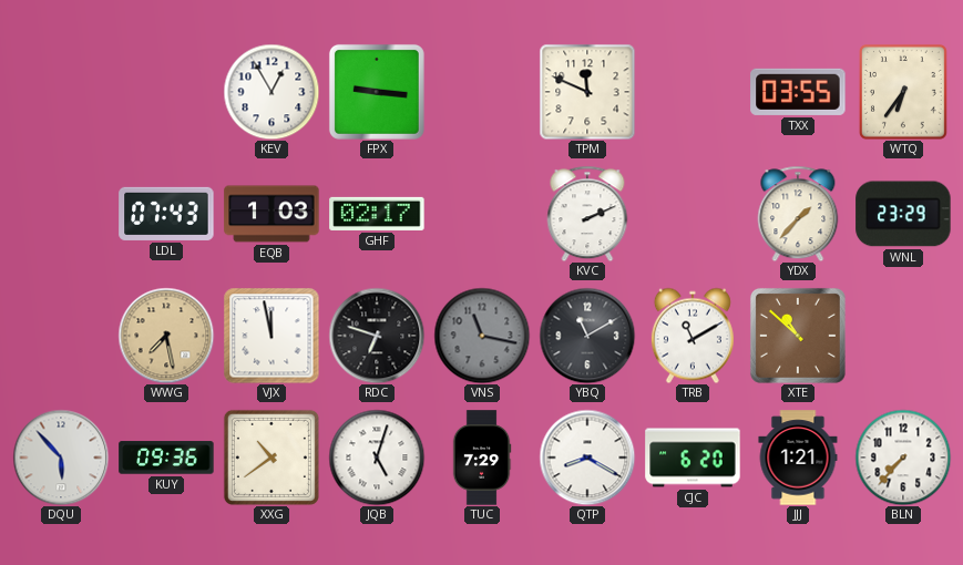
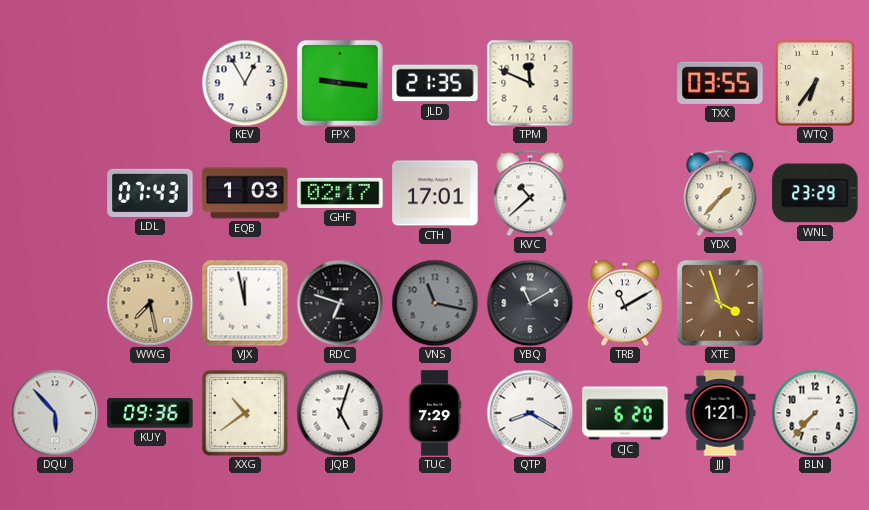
JLD: none -> 21:35
CTH: none -> 17:01
KVC: 2:11 -> 10:38
XTE: 10:52 -> 3:57
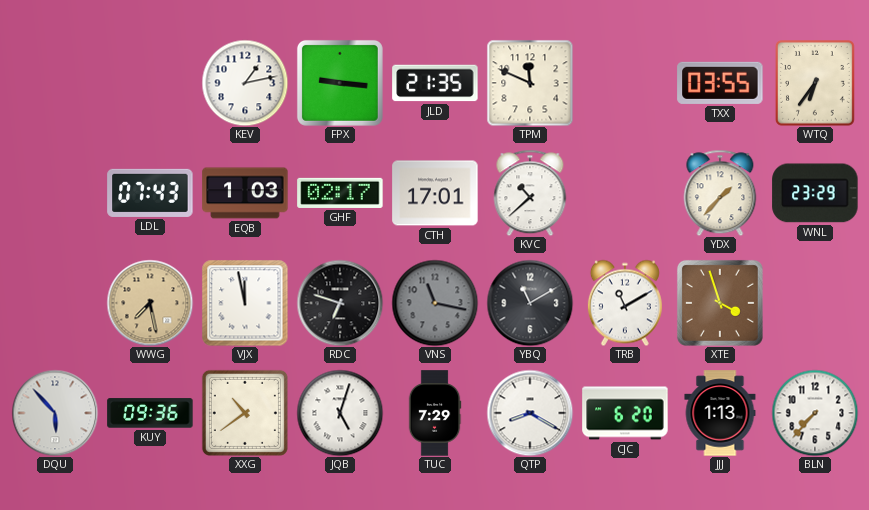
KEV: 12:55 -> 1:13
JJJ: 1:21 -> 1:13
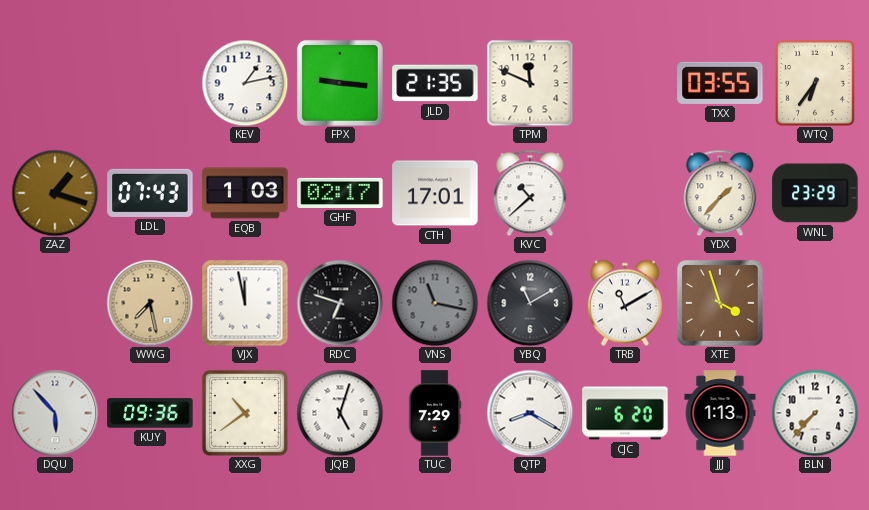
ZAZ: none -> 1:18
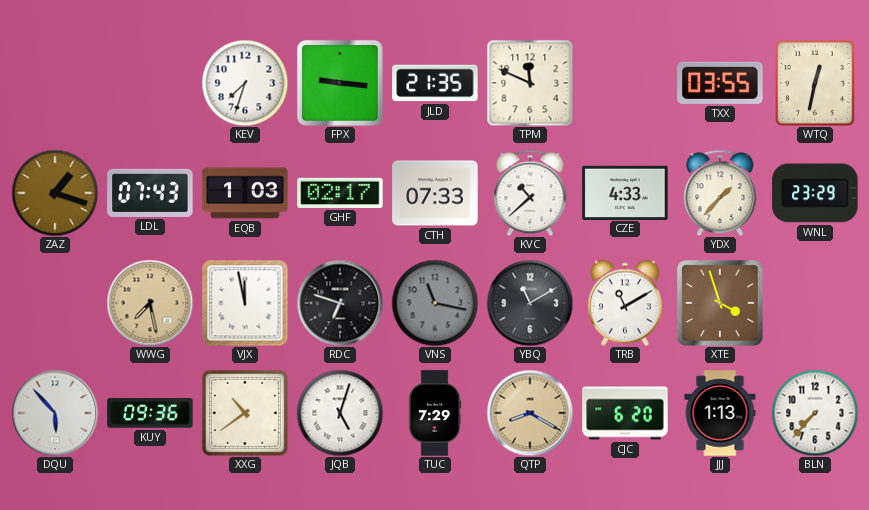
KEV: 1:13 -> 7:33
WTQ: 6:36 -> 12:32
CTH: 17:01 -> 07:33
CZE: none -> 4:33
QTP dial: white -> champagne
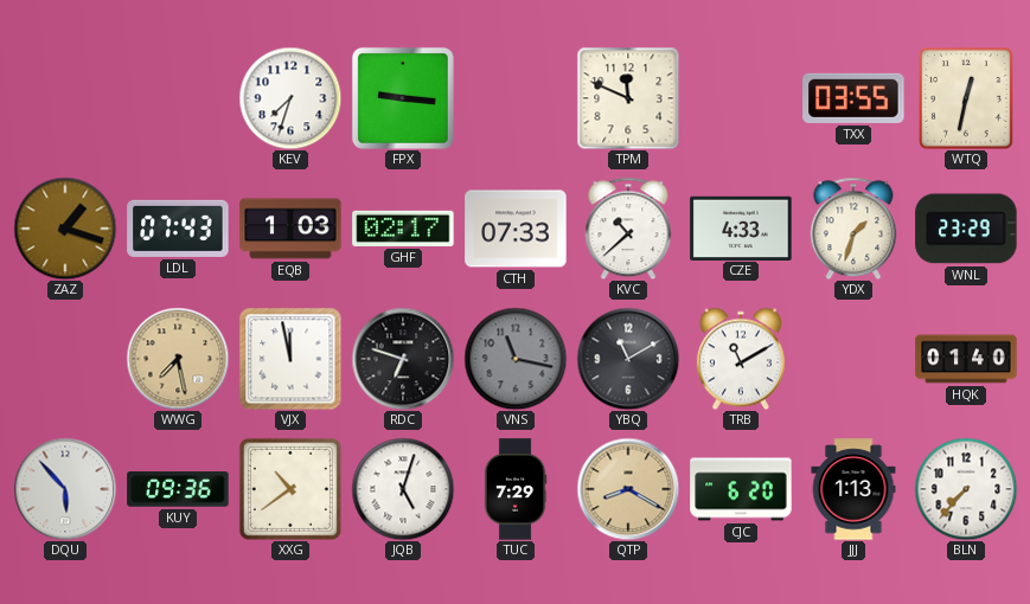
JLD: 21:35 -> none
YDX: 1:37 -> 1:33
XTE: 3:57 -> none
HQK: none -> 01:40
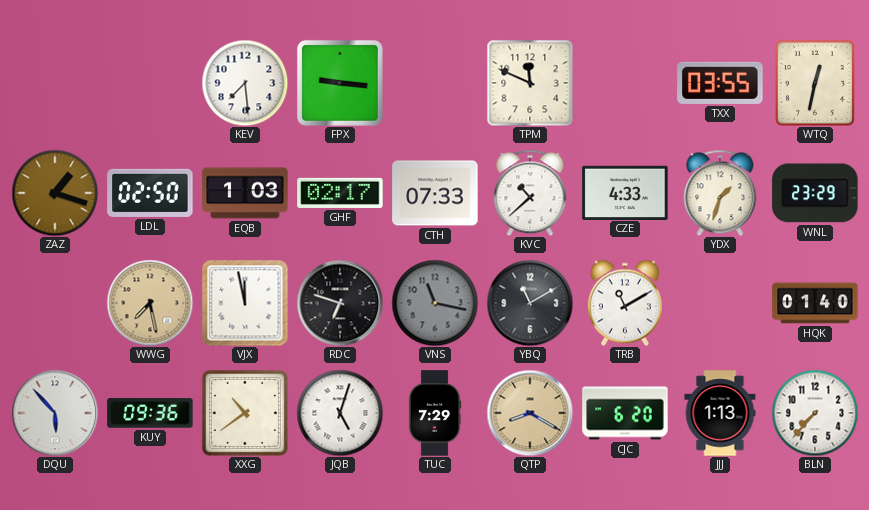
KEV: 7:33 -> 7:29
LDL: 07:43 -> 02:50
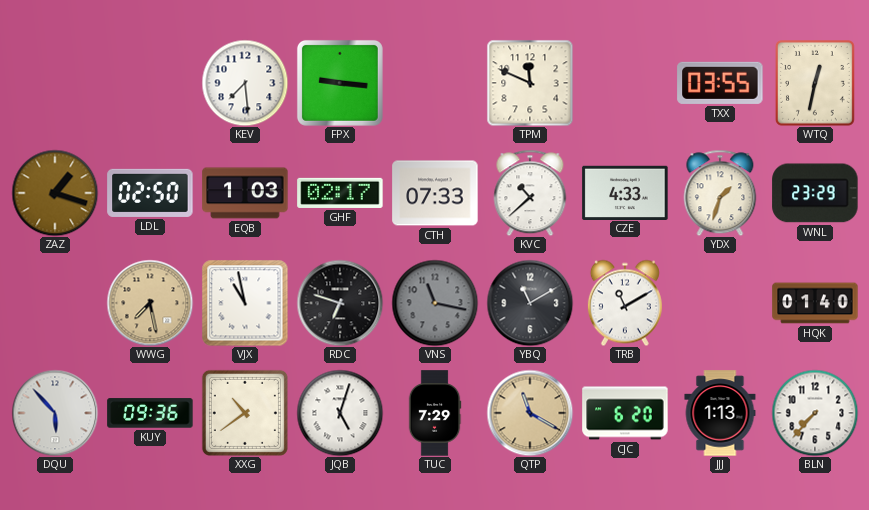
VJX: 11:58 -> 10:58
QTP: 8:20 -> 11:20
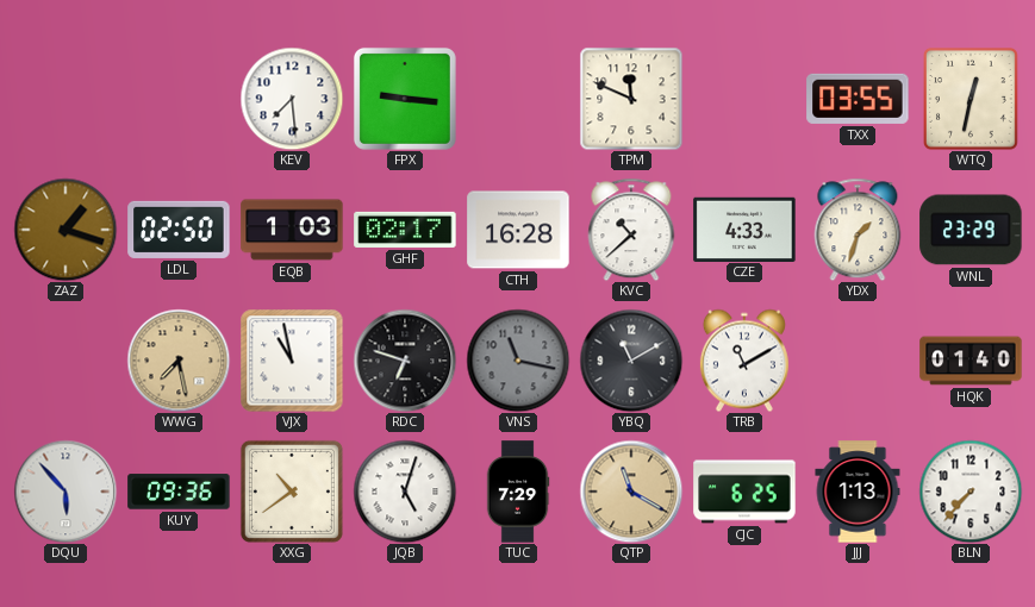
CTH: 07:33 -> 16:28
CJC: 6:20 -> 6:25
